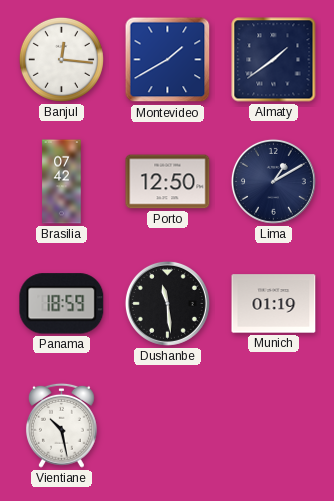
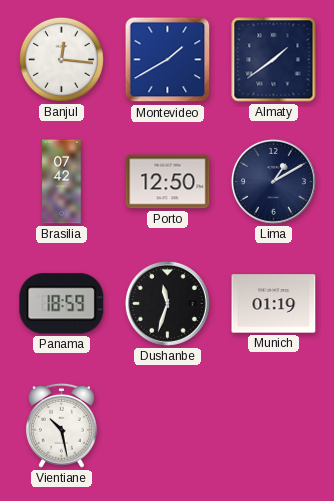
Dushanbe: 11:29 -> 11:33
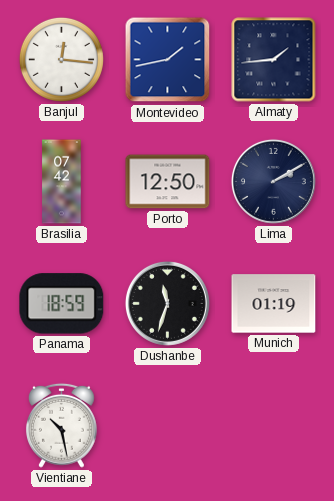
Montevideo: 1:40 -> 1:43
Almaty: 1:39 -> 1:44
Lima: 1:10 -> 2:10
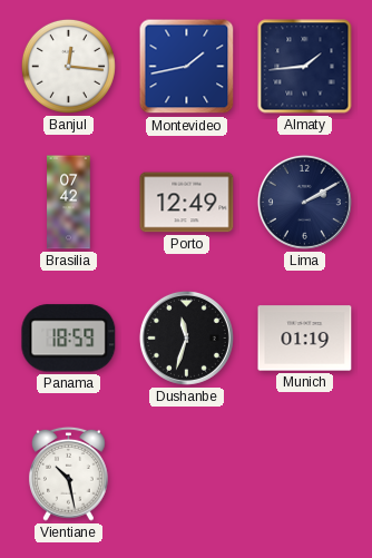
Porto: 12:50 -> 12:49
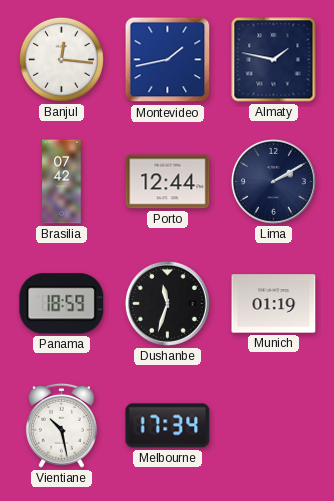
Almaty: 1:44 -> 1:47
Porto: 12:49 -> 12:44
Melbourne: none -> 17:34
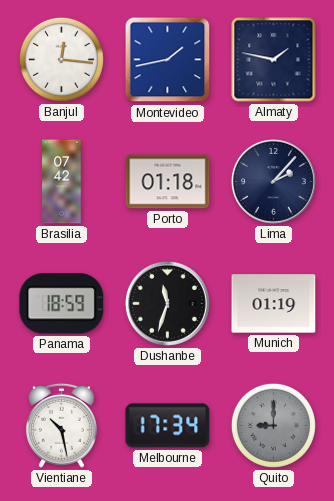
Porto: 12:44 -> 01:18
Lima: 2:10 -> 2:07
Quito: none -> 9:00
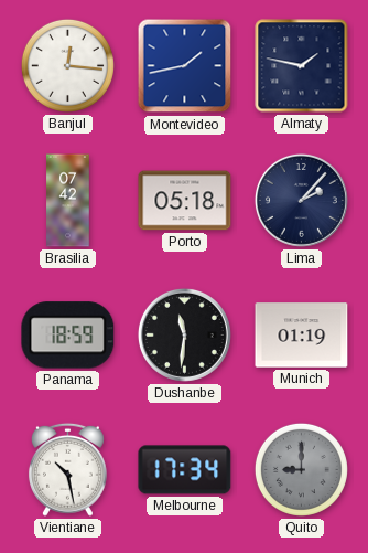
Porto: 01:18 -> 05:18
Dushanbe: 11:33 -> 11:31
